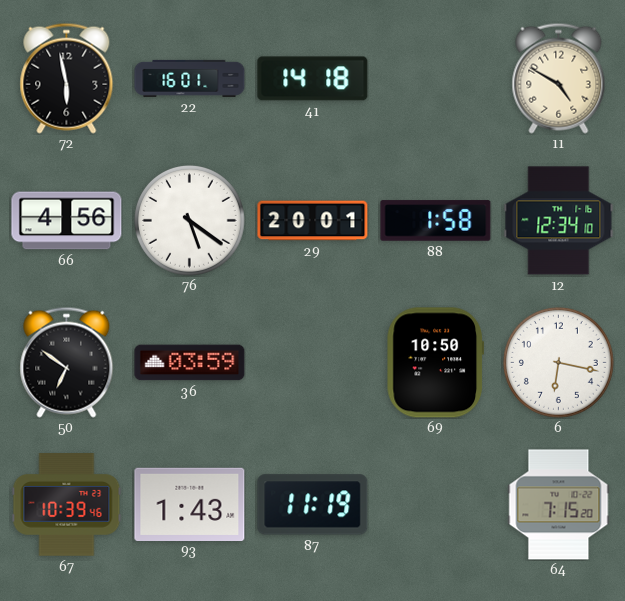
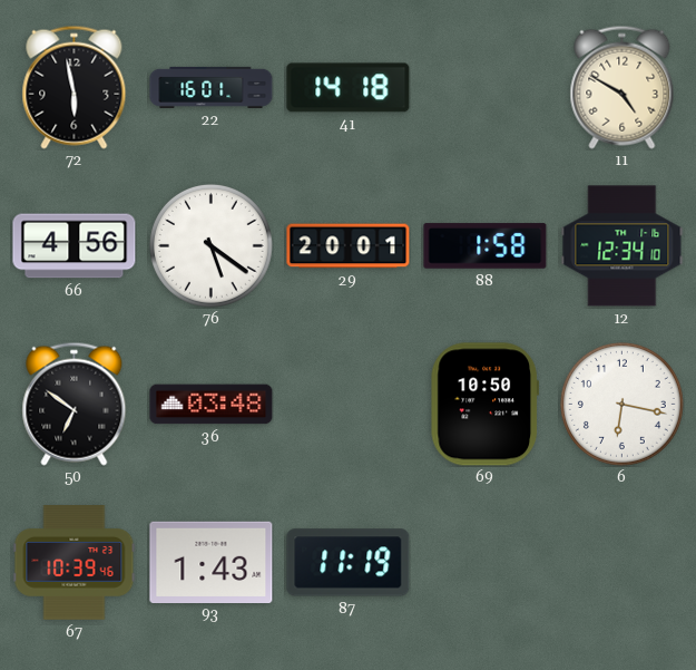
36: 03:59 -> 03:48
64: 7:15 -> none
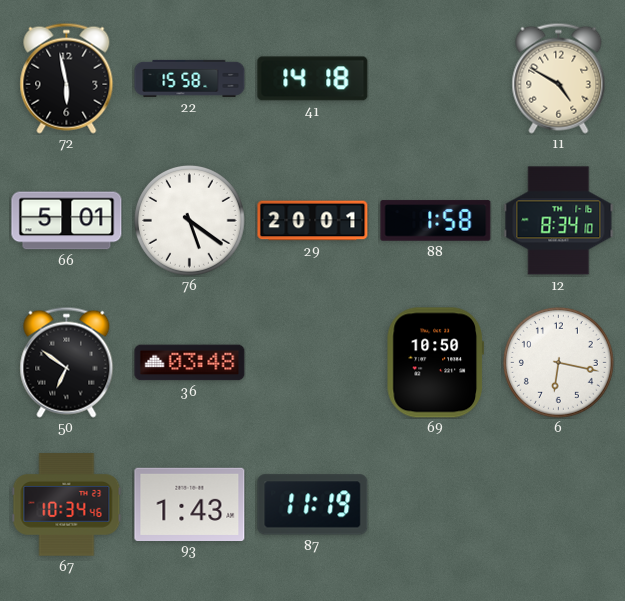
22: 16:01 -> 15:58
66: 4:56 -> 5:01
12: 12:34 -> 8:34
67: 10:39 -> 10:34
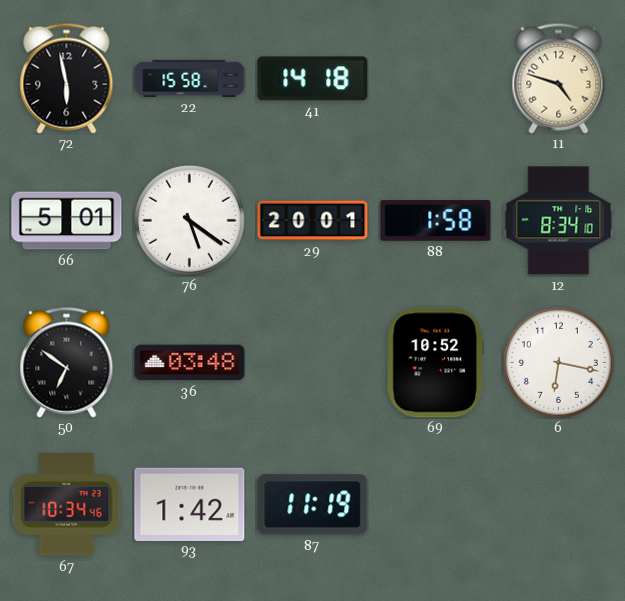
11: 4:50 -> 4:48
69: 10:50 -> 10:52
93: 1:43 -> 1:42
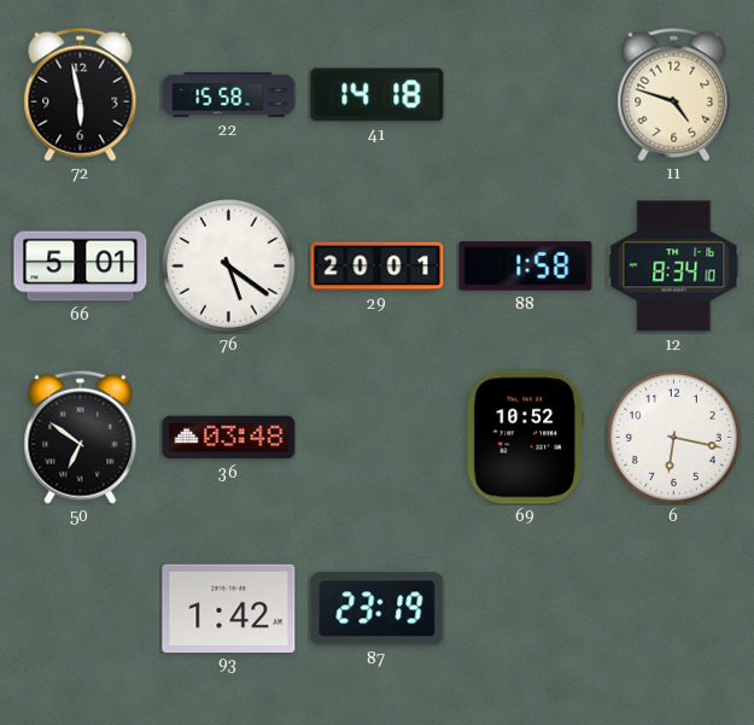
67: 10:34 -> none
87: 11:19 -> 23:19
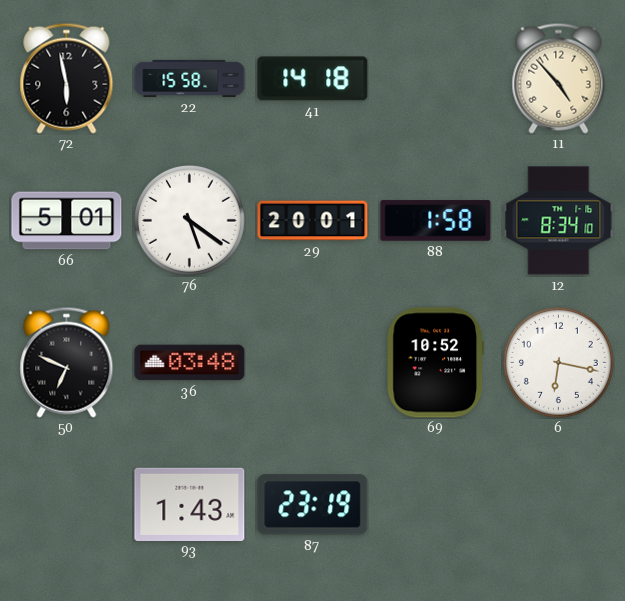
11: 4:48 -> 4:53
50: 6:51 -> 6:49
93: 1:42 -> 1:43
